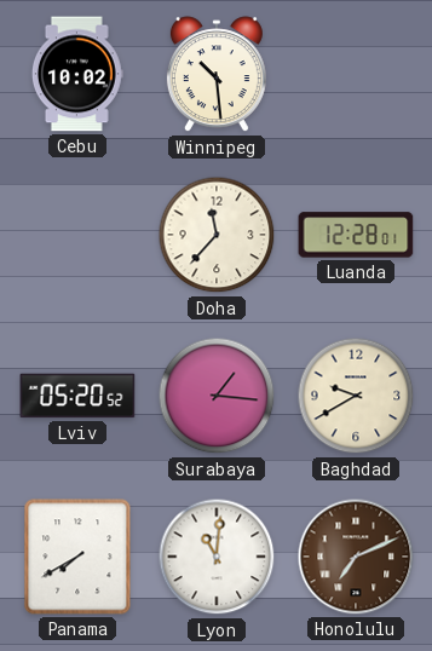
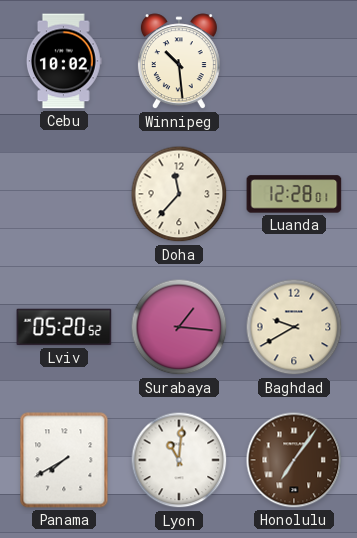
Honolulu: 7:11 -> 7:06
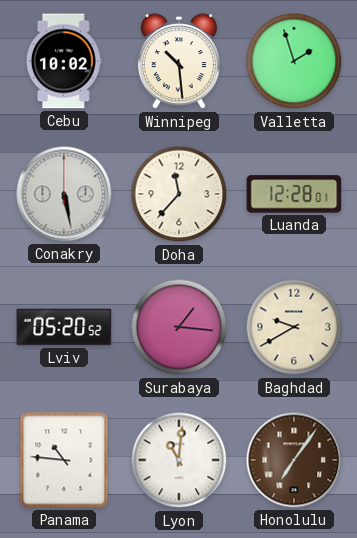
Valletta: none -> 1:57
Conakry: none -> 5:28
Panama: 7:40 -> 10:46
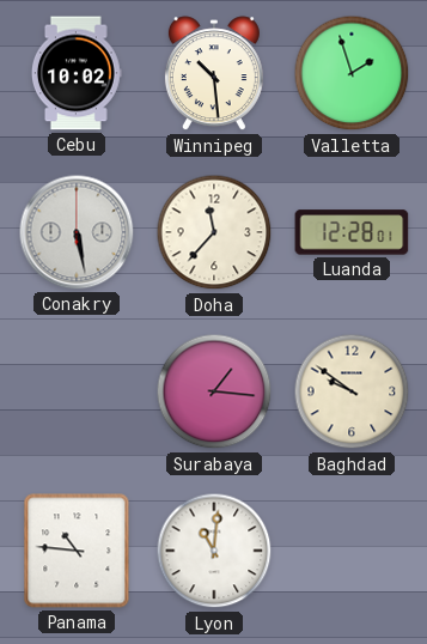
Lviv: 05:20 -> none
Baghdad: 9:40 -> 9:51
Honolulu: 7:06 -> none
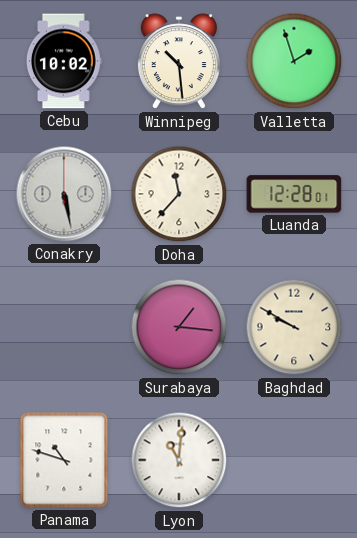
Baghdad: 9:51 -> 9:50
Panama: 10:46 -> 10:48
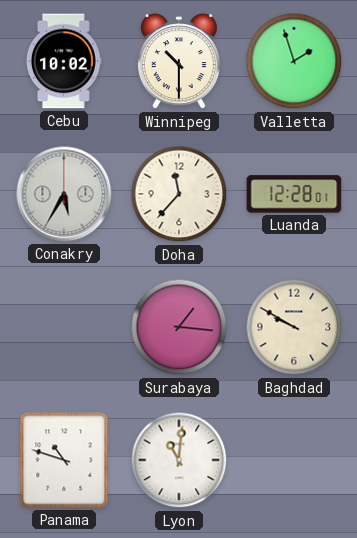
Winnipeg: 10:29 -> 10:30
Conakry: 5:28 -> 5:35
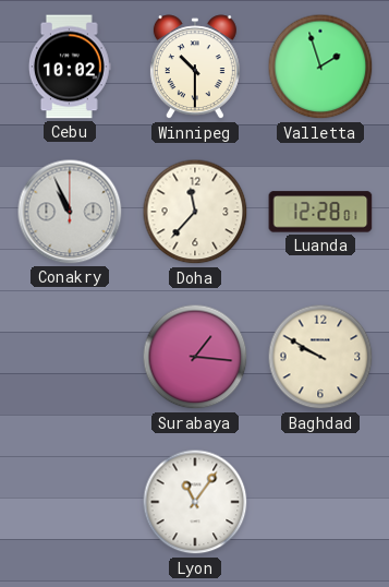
Conakry: 5:35 -> 10:56
Panama: 10:48 -> none
Lyon: 11:01 -> 11:06
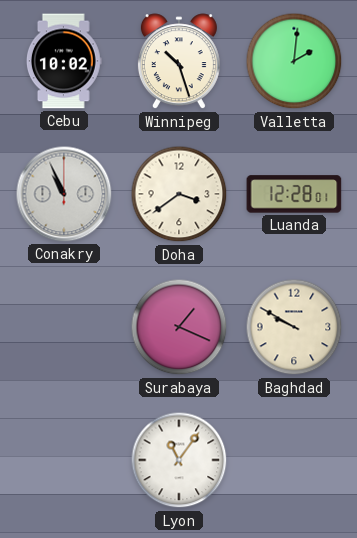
Winnipeg: 10:30 -> 10:27
Valletta: 1:57 -> 2:01
Doha: 11:37 -> 3:39
Surabaya: 1:16 -> 1:19
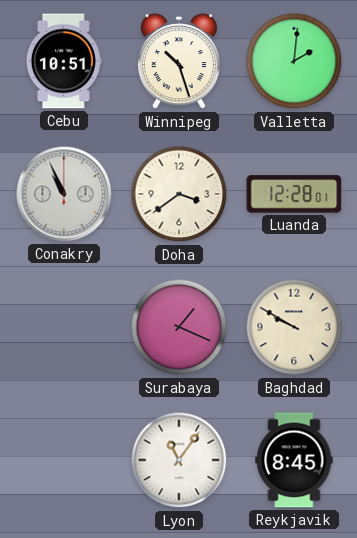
Cebu: 10:02 -> 10:51
Reykjavik: none -> 8:45
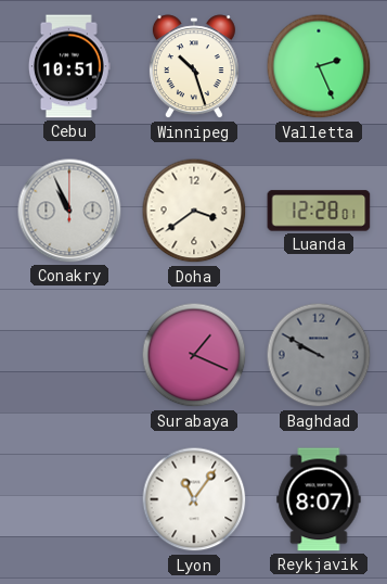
Valletta: 2:01 -> 2:26
Baghdad dial: cream -> grey
Reykjavik: 8:45 -> 8:07
